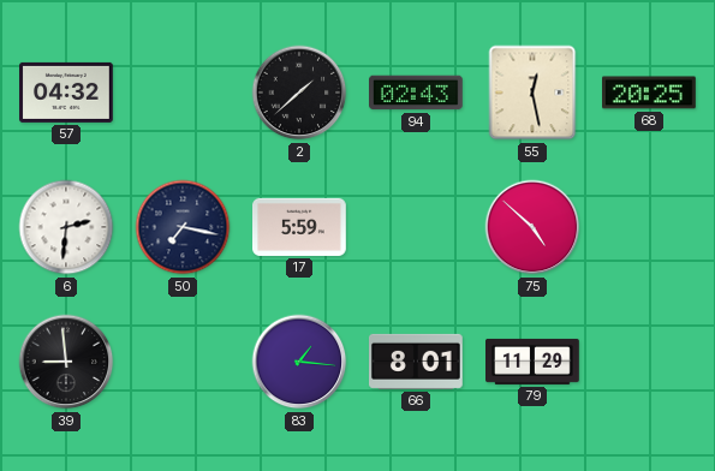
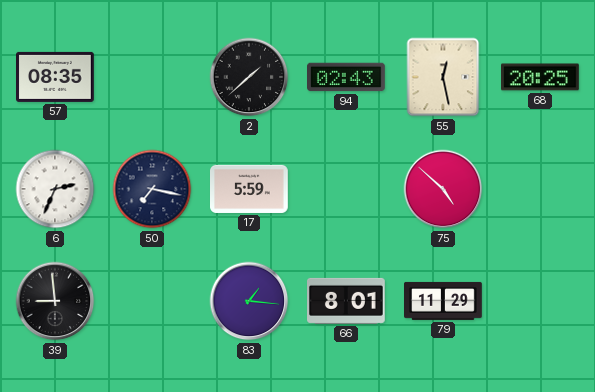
57: 04:32 -> 08:35
6: 2:31 -> 2:34
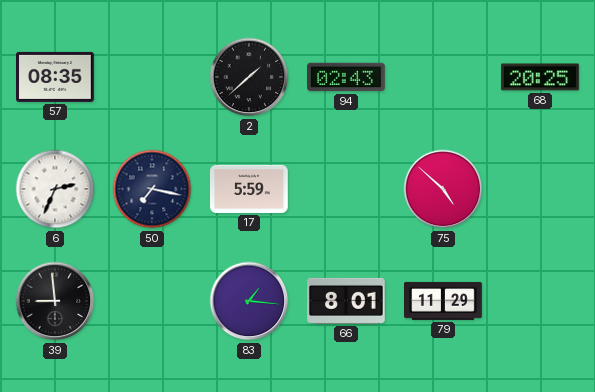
55: 12:28 -> none
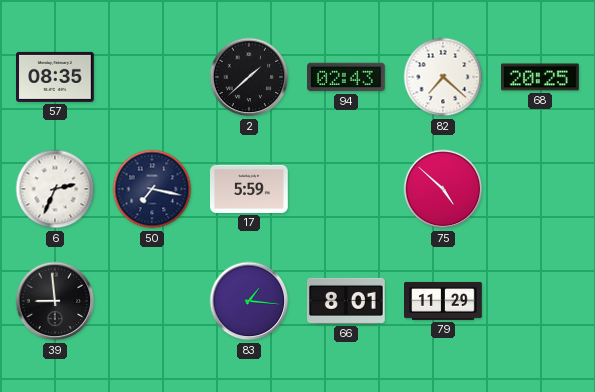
82: none -> 7:22
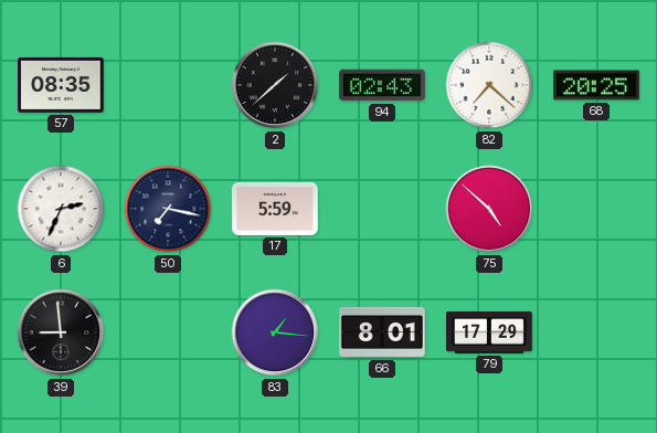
79: 11:29 -> 17:29
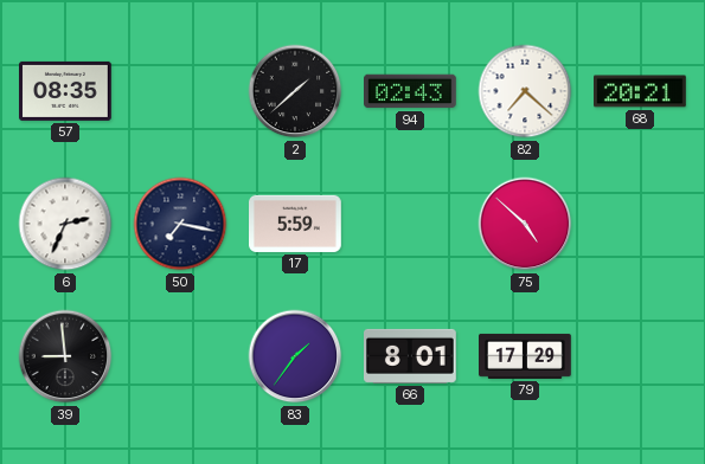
68: 20:25 -> 20:21
83: 1:16 -> 1:36
